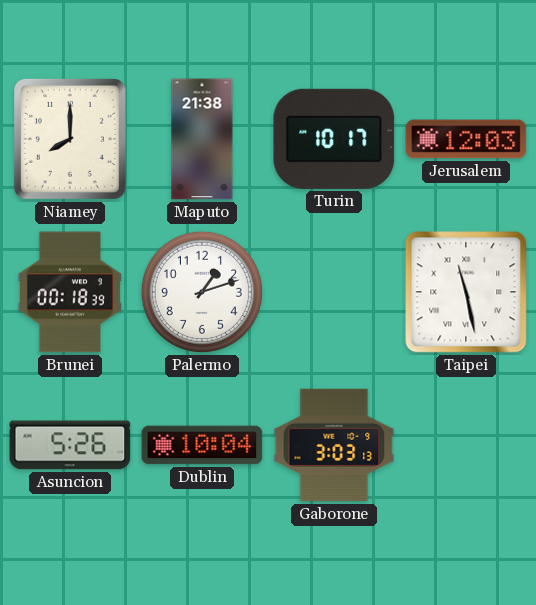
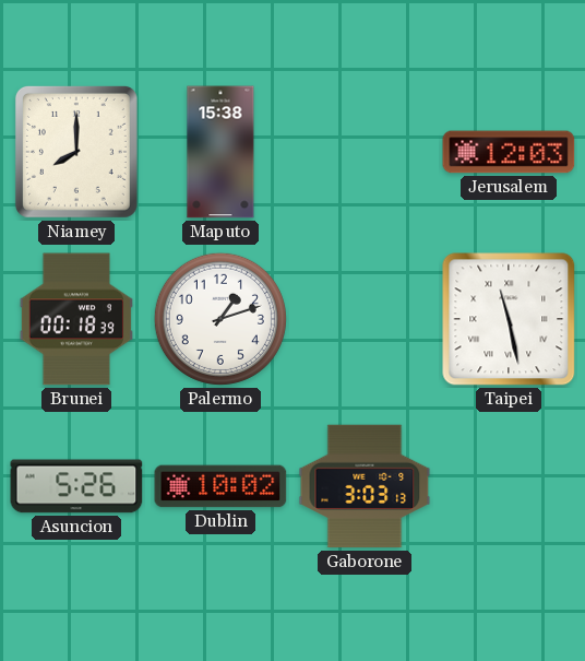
Maputo: 21:38 -> 15:38
Turin: 10:17 -> none
Dublin: 10:04 -> 10:02
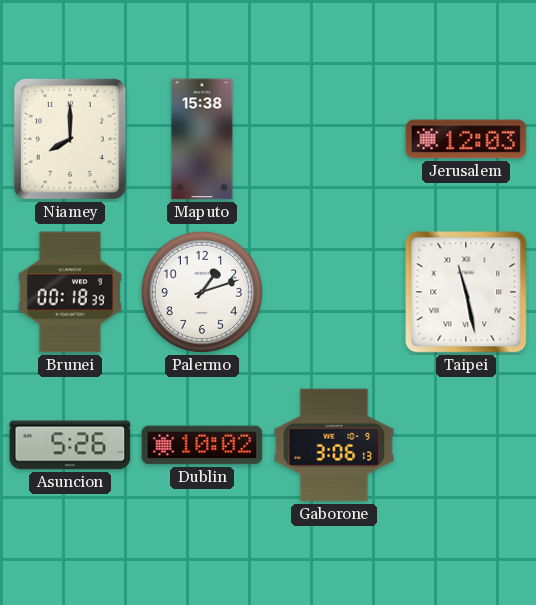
Gaborone: 3:03 -> 3:06
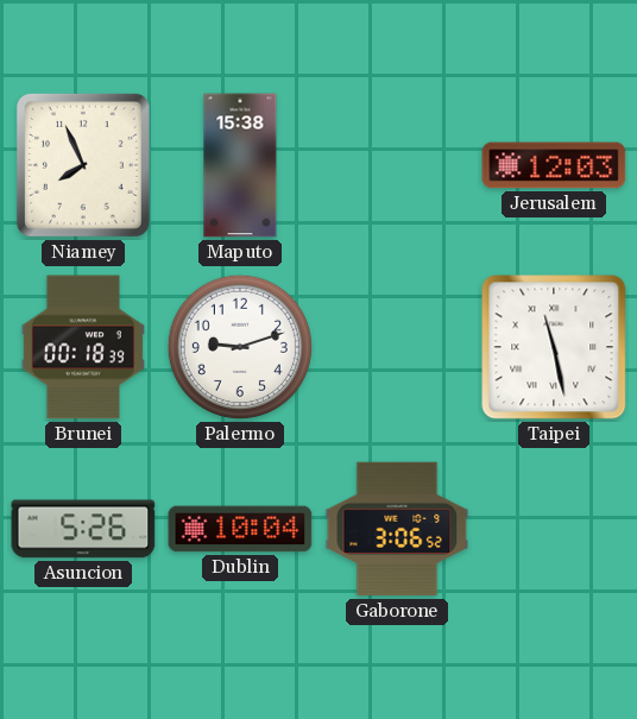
Niamey: 8:00 -> 7:56
Palermo: 1:12 -> 9:12
Dublin: 10:02 -> 10:04
Gaborone: 3:06:13 -> 3:06:52
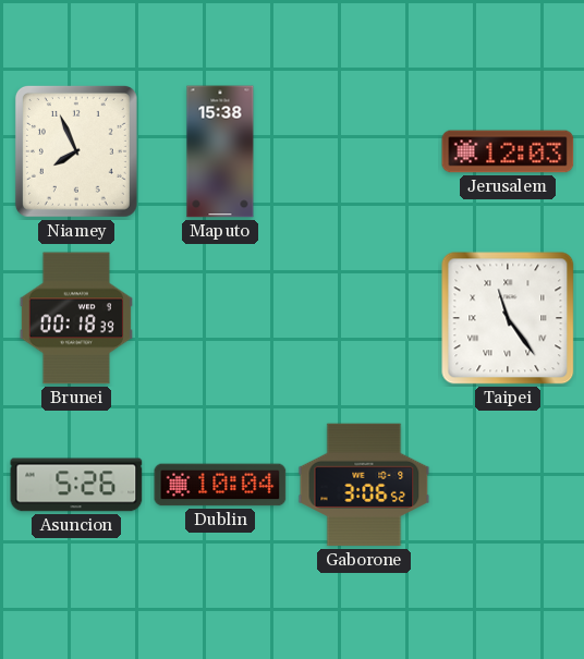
Palermo: 9:12 -> none
Taipei: 11:28 -> 11:24
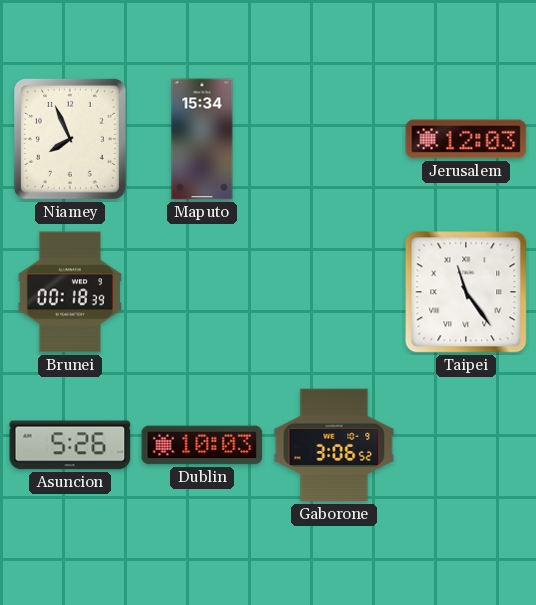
Maputo: 15:38 -> 15:34
Dublin: 10:04 -> 10:03
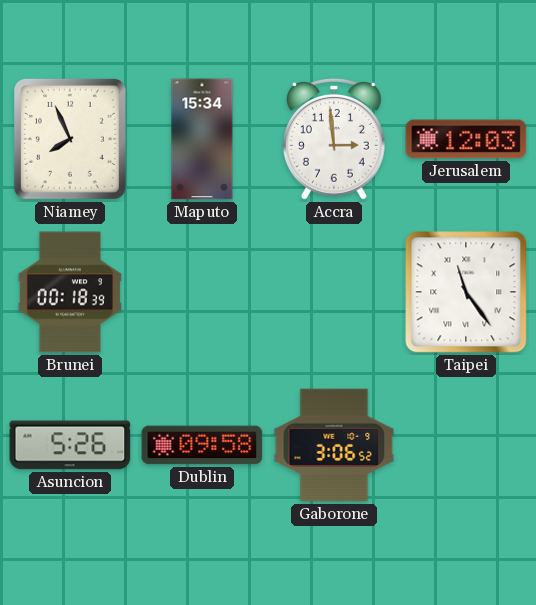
Accra: none -> 2:59
Dublin: 10:03 -> 09:58
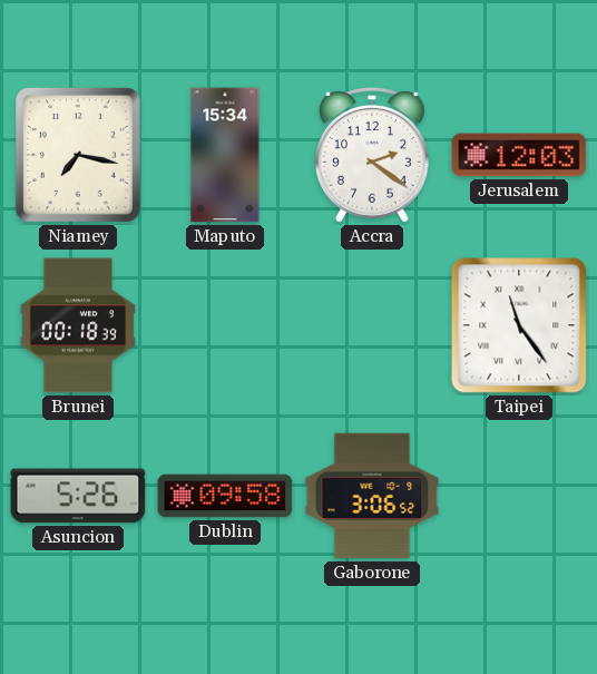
Niamey: 7:56 -> 7:17
Accra: 2:59 -> 2:21
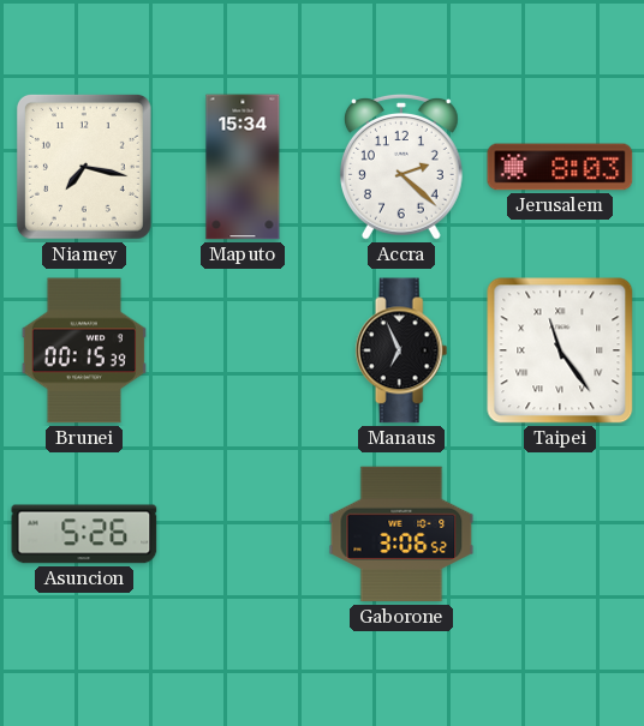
Accra: 2:21 -> 2:22
Jerusalem: 12:03 -> 8:03
Brunei: 00:18 -> 00:15
Manaus: none -> 6:56
Dublin: 09:58 -> none
